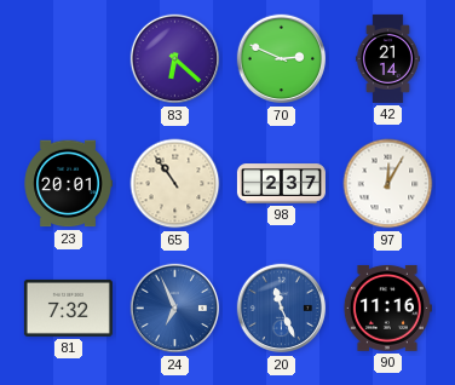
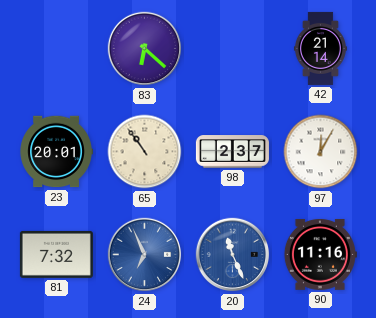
70: 2:49 -> none
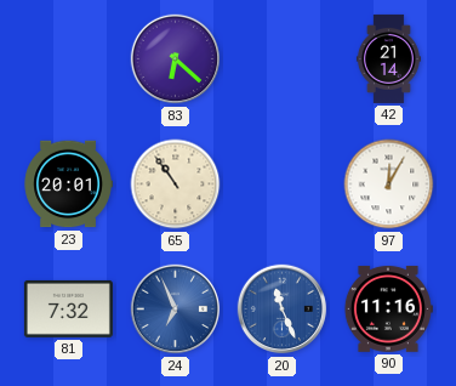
98: 2:37 -> none
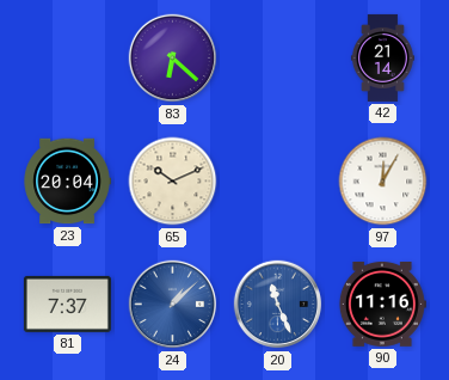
23: 20:01 -> 20:04
65: 10:54 -> 10:11
81: 7:32 -> 7:37
24: 6:56 -> 1:08
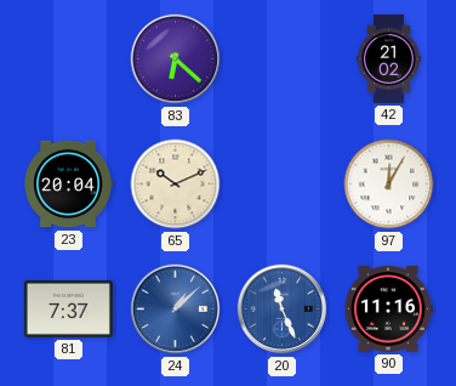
42: 21:14 -> 21:02
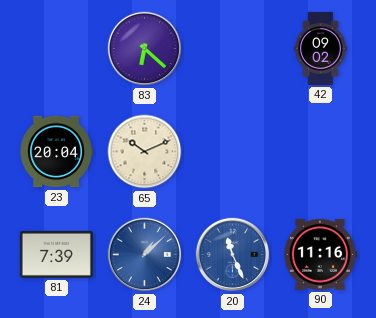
42: 21:02 -> 09:02
97: 12:05 -> none
81: 7:37 -> 7:39
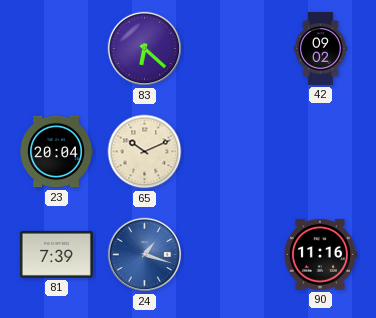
24: 1:08 -> 1:18
20: 11:26 -> none
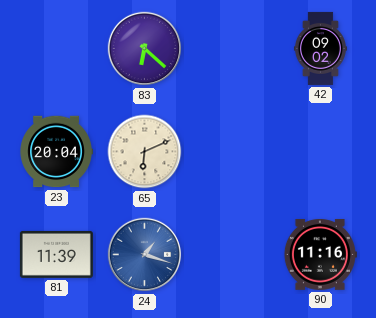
65: 10:11 -> 6:11
81: 7:39 -> 11:39
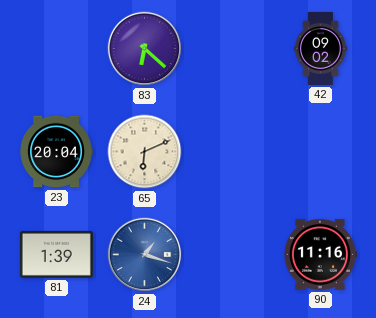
81: 11:39 -> 1:39
